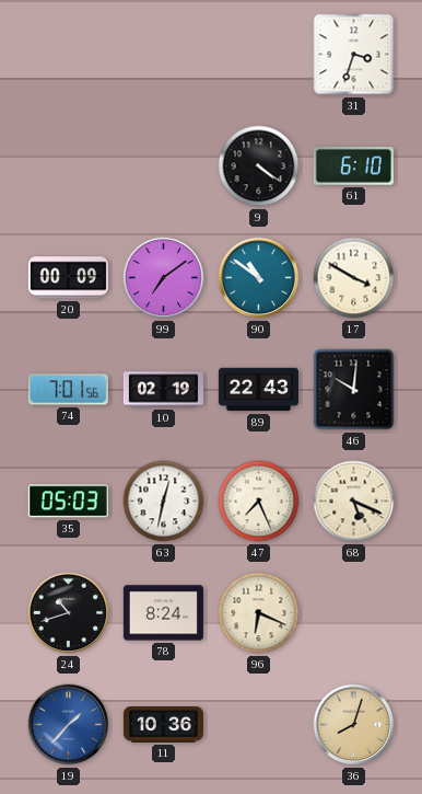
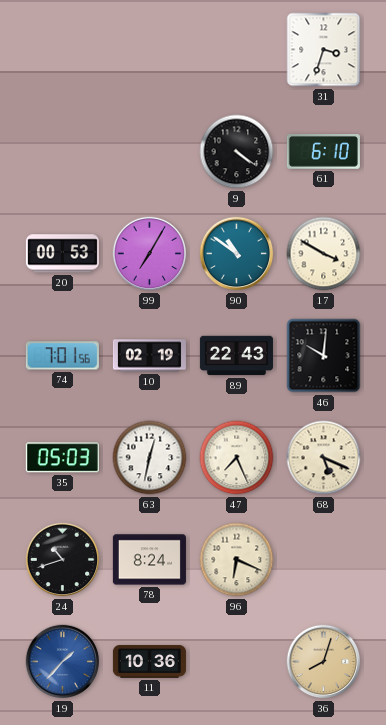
20: 00:09 -> 00:53
99: 7:09 -> 7:05
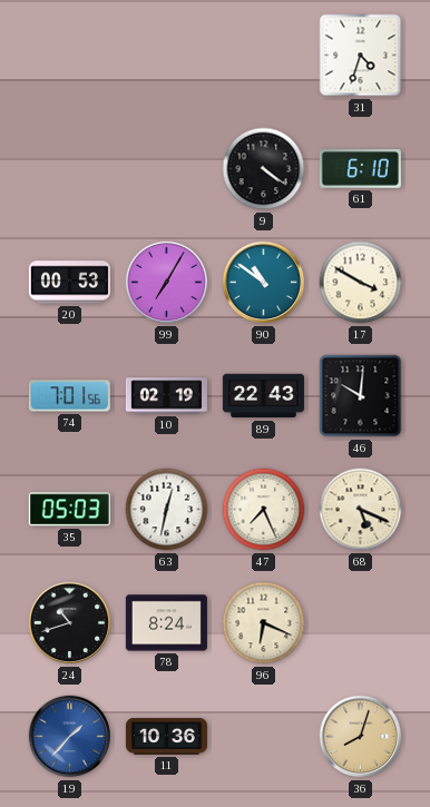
31: 3:33 -> 4:33
